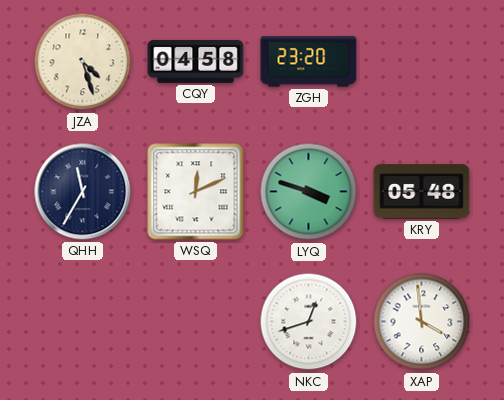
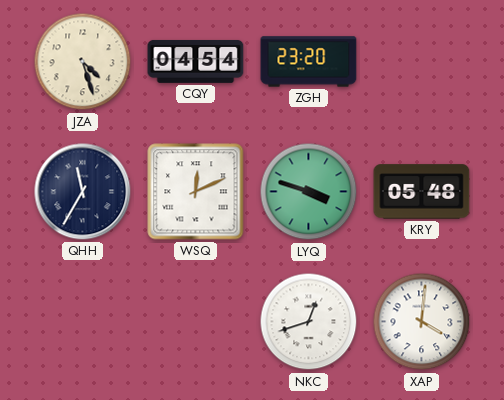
CQY: 04:58 -> 04:54
XAP: 3:59 -> 4:01
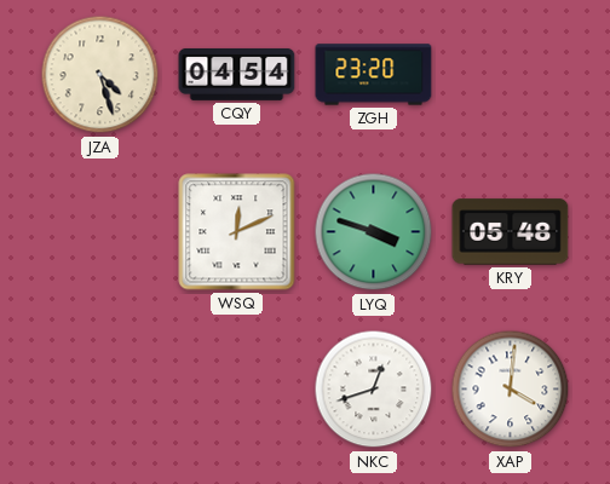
QHH: 11:35 -> none
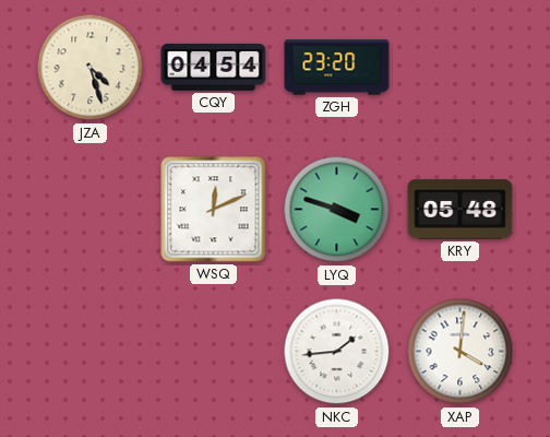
NKC: 12:42 -> 1:44
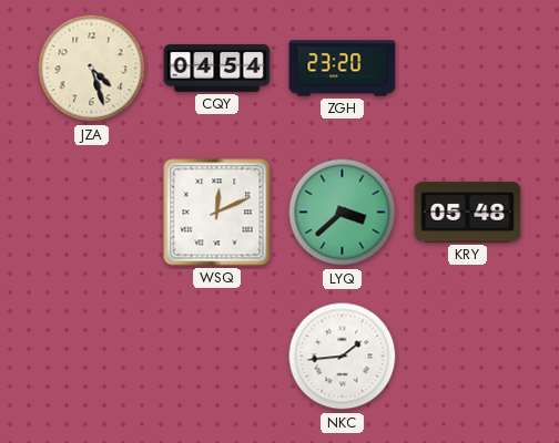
LYQ: 3:48 -> 3:38
XAP: 4:01 -> none
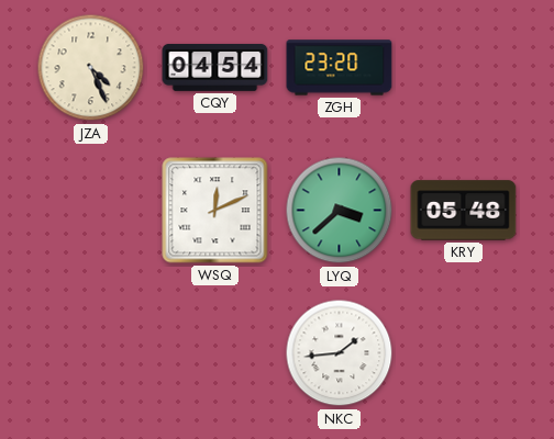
JZA: 4:27 -> 4:26
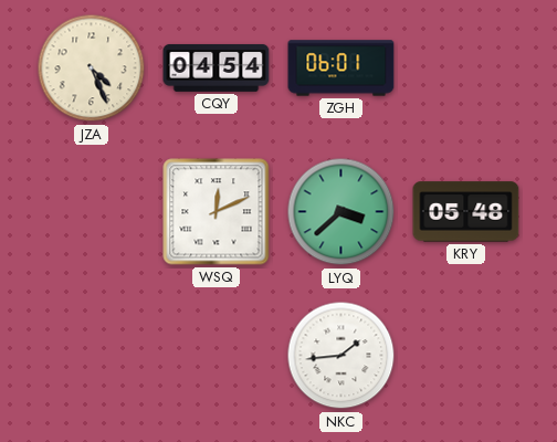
ZGH: 23:20 -> 06:01
